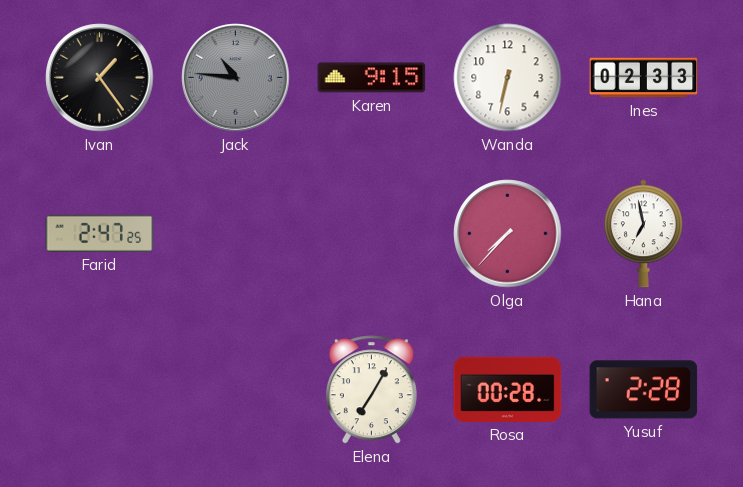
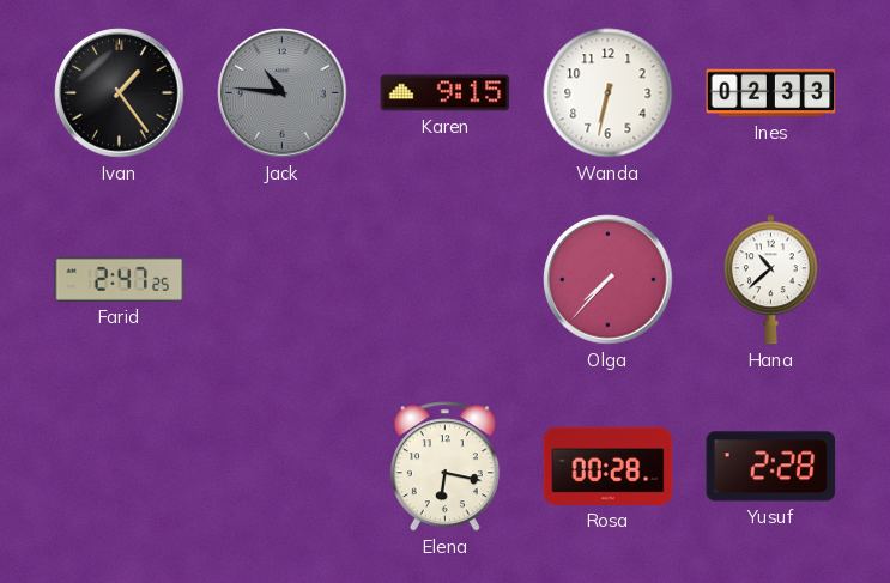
Hana: 6:58 -> 10:38
Elena: 7:05 -> 6:17
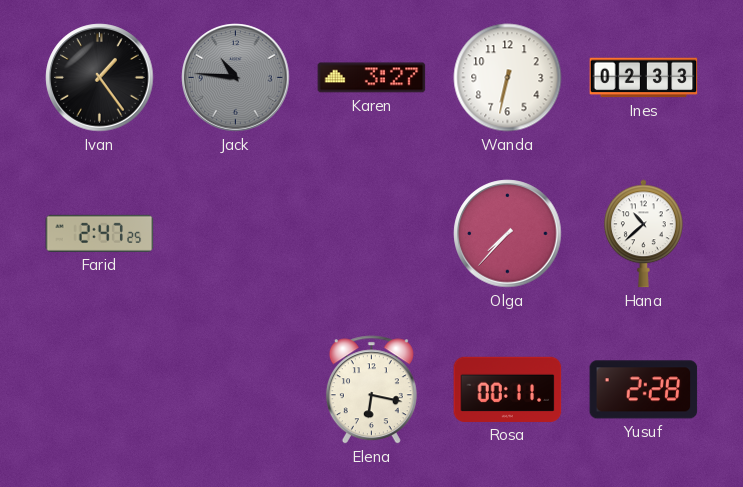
Karen: 9:15 -> 3:27
Rosa: 00:28 -> 00:11
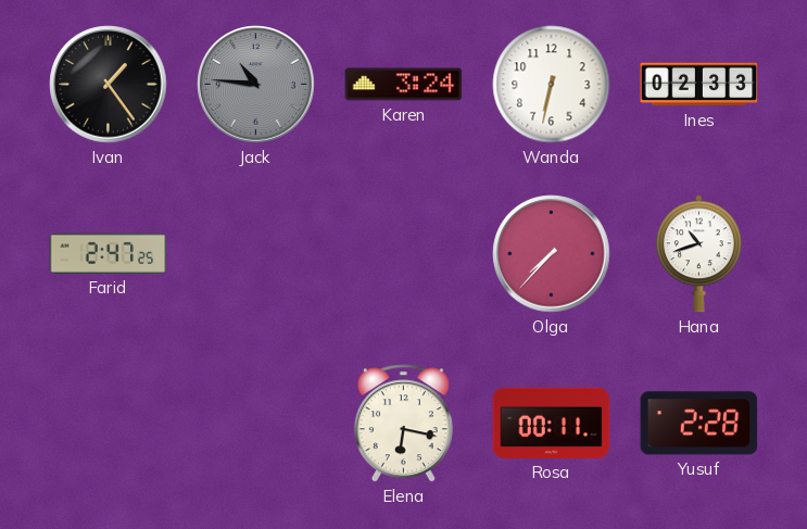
Karen: 3:27 -> 3:24
Hana: 10:38 -> 10:42
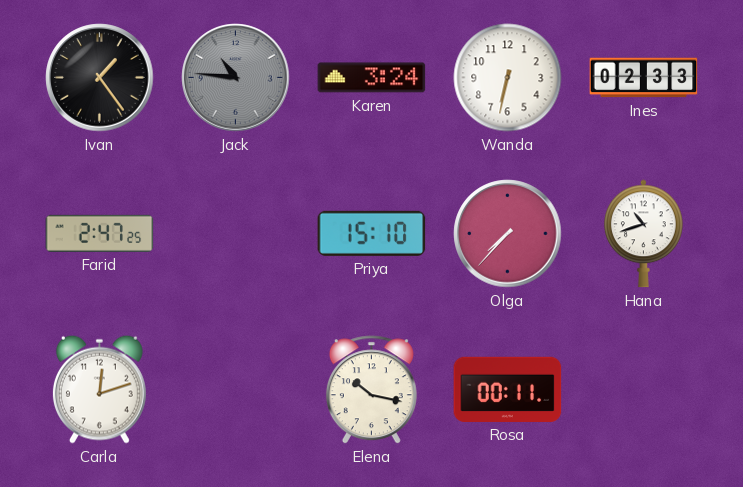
Priya: none -> 15:10
Carla: none -> 12:12
Elena: 6:17 -> 10:17
Yusuf: 2:28 -> none
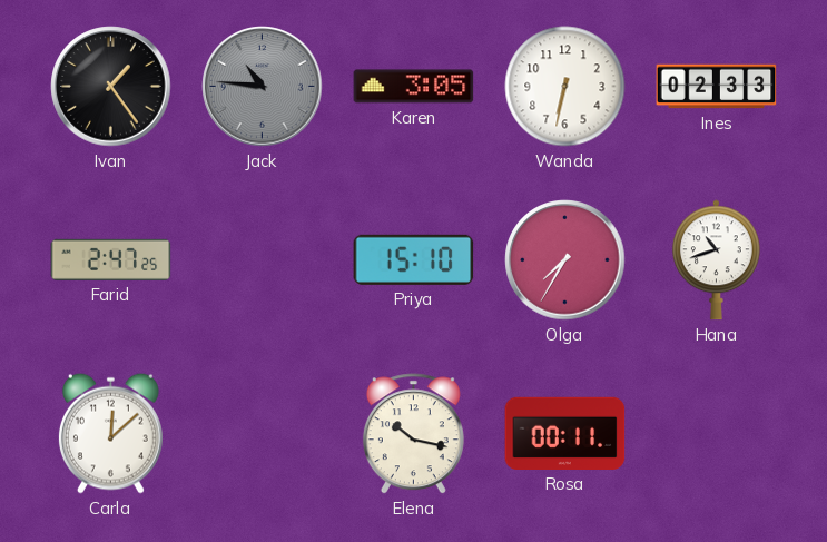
Karen: 3:24 -> 3:05
Olga: 7:37 -> 7:35
Carla: 12:12 -> 12:08
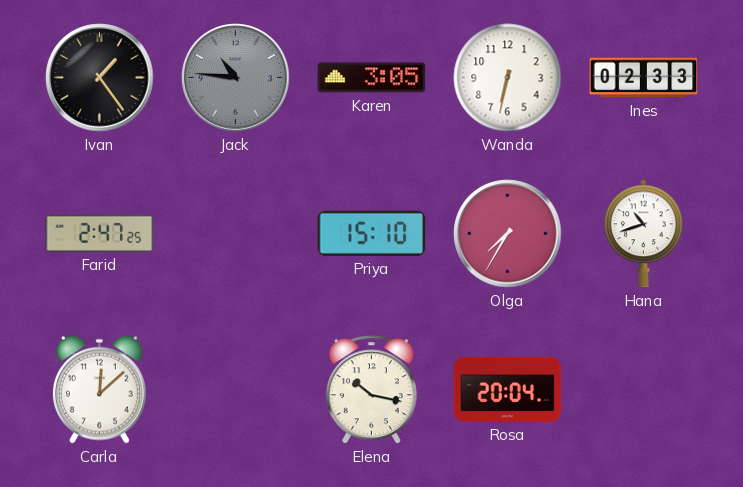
Rosa: 00:11 -> 20:04
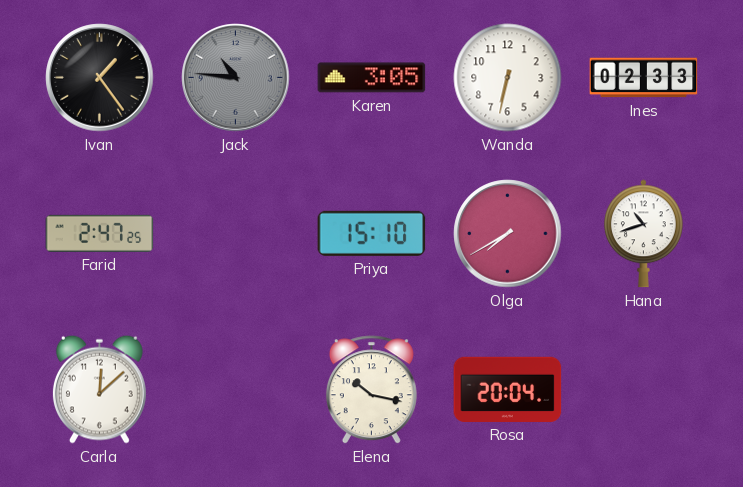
Olga: 7:35 -> 7:40
